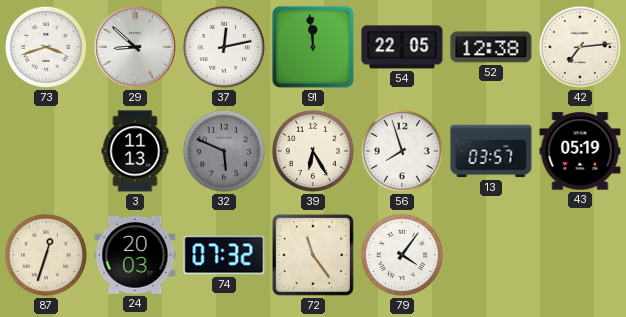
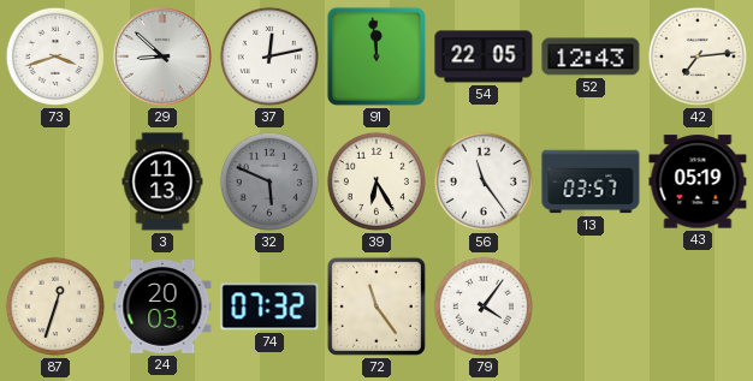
52: 12:38 -> 12:43
56: 7:57 -> 11:24
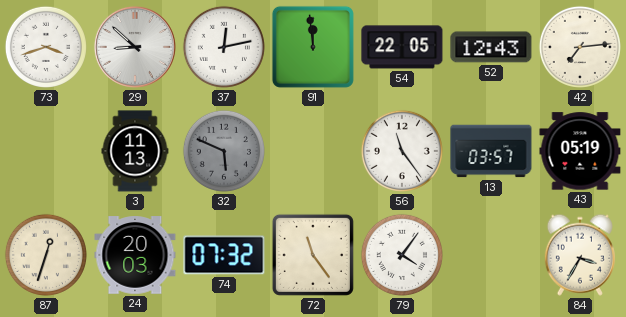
39: 6:25 -> none
84: none -> 3:35
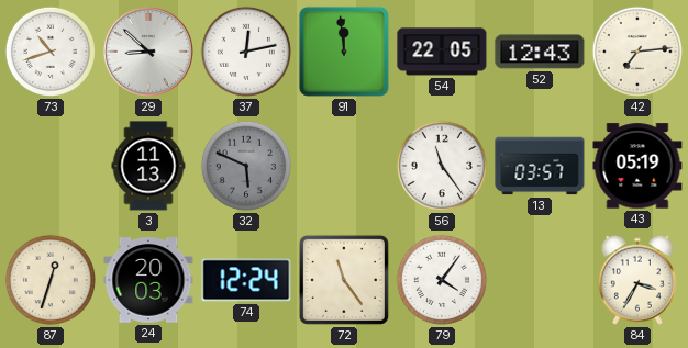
73: 3:42 -> 10:42
74: 07:32 -> 12:24
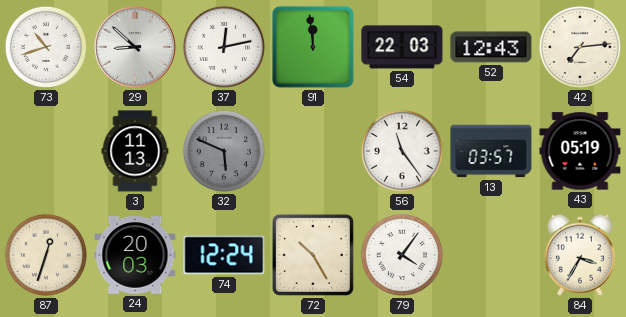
54: 22:05 -> 22:03
72: 11:24 -> 10:25
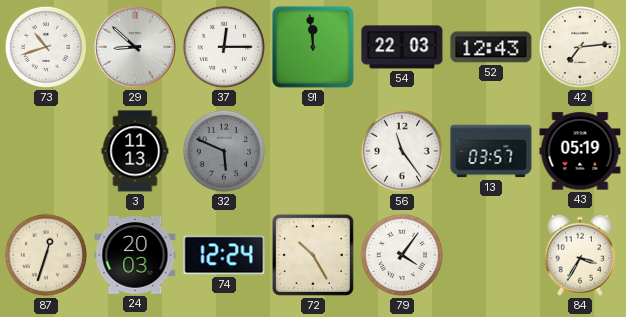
37: 12:13 -> 12:15
